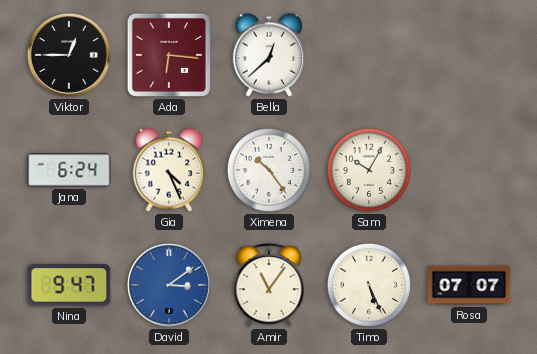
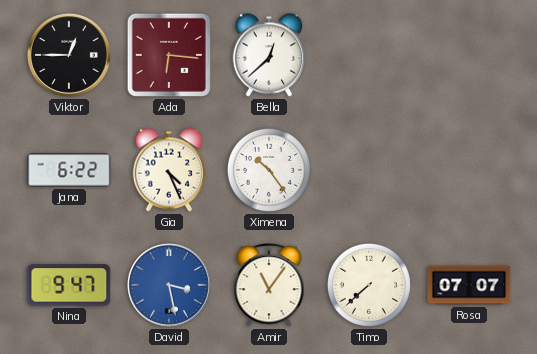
Jana: 6:24 -> 6:22
Sam: 10:05 -> none
David: 3:09 -> 3:28
Timo: 5:26 -> 7:38
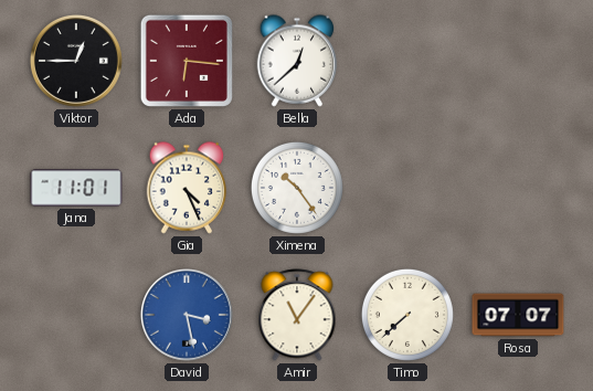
Jana: 6:22 -> 11:01
Nina: 9:47 -> none
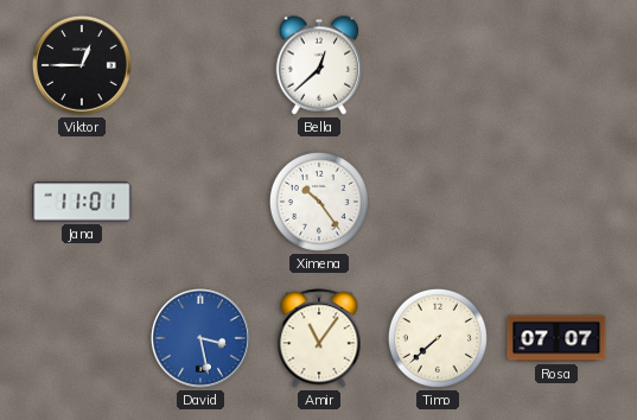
Ada: 6:16 -> none
Gia: 4:26 -> none
